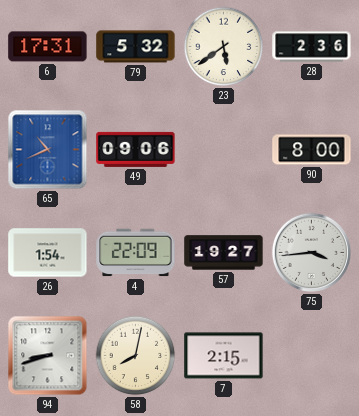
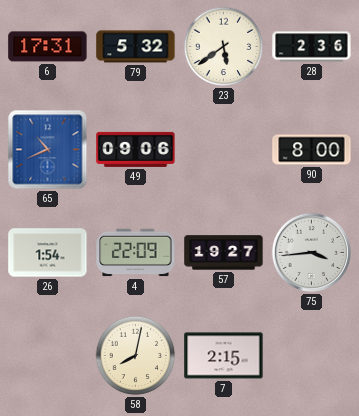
94: 8:42 -> none
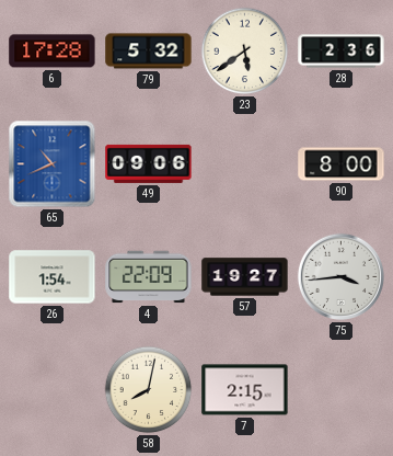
6: 17:31 -> 17:28
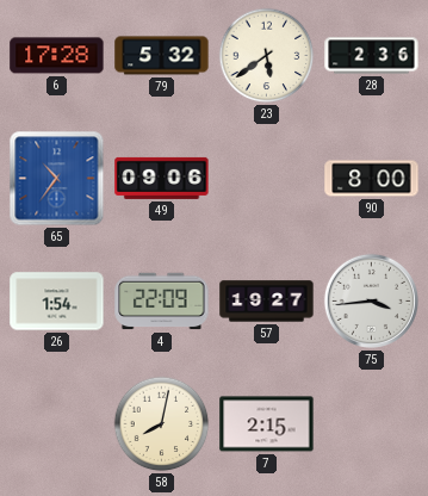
65: 10:41 -> 10:36
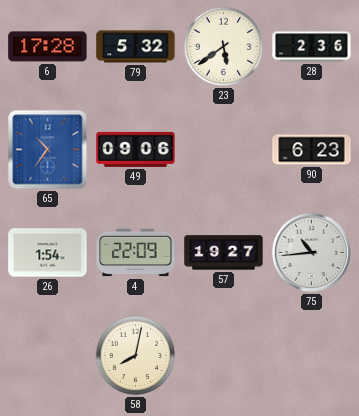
90: 8:00 -> 6:23
75: 3:44 -> 10:44
7: 2:15 -> none
